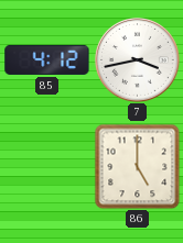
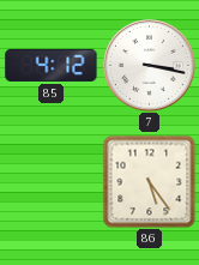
7: 3:43 -> 3:17
86: 5:00 -> 5:24
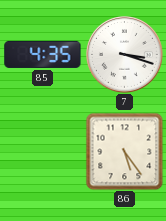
85: 4:12 -> 4:35
7: 3:17 -> 3:18
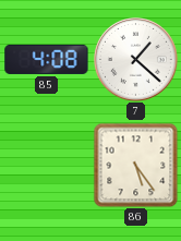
85: 4:35 -> 4:08
7: 3:18 -> 1:22
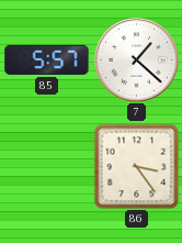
85: 4:08 -> 5:57
86: 5:24 -> 3:24
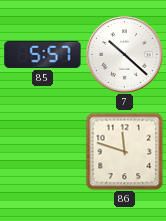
7: 1:22 -> 10:22
86: 3:24 -> 11:48
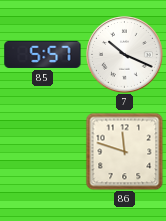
7: 10:22 -> 10:19
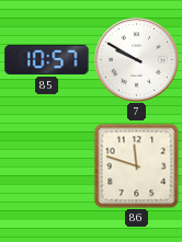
85: 5:57 -> 10:57
7: 10:19 -> 9:50
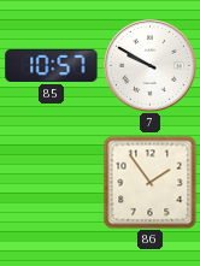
86: 11:48 -> 1:54
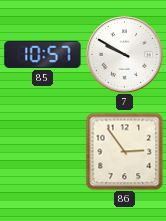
86: 1:54 -> 2:54
